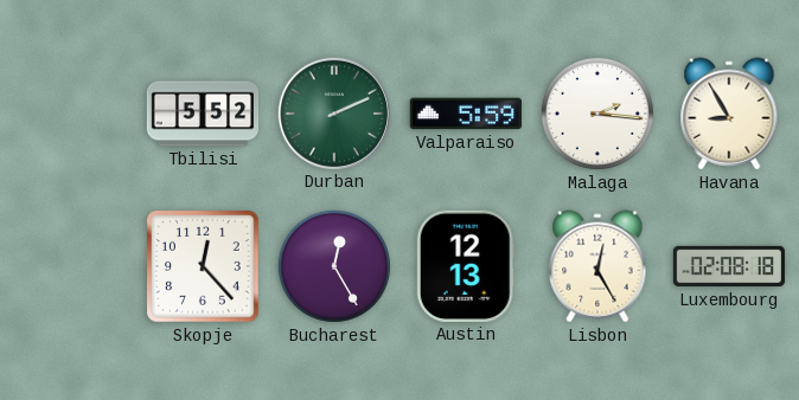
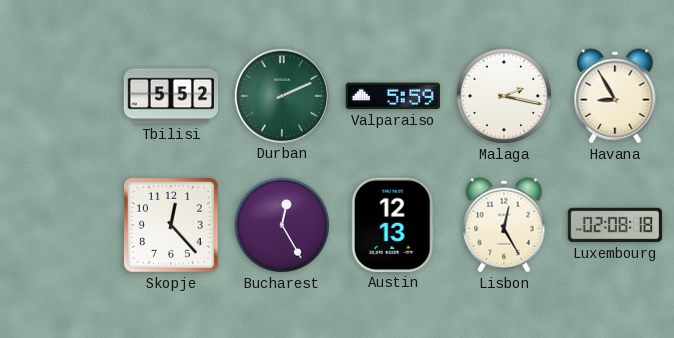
Malaga: 2:16 -> 2:17
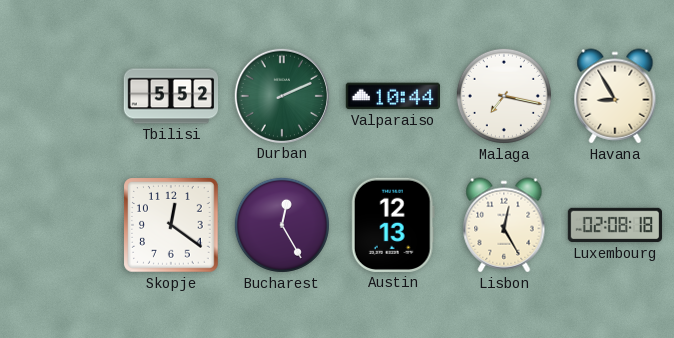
Valparaiso: 5:59 -> 10:44
Malaga: 2:17 -> 7:17
Skopje: 12:23 -> 12:21
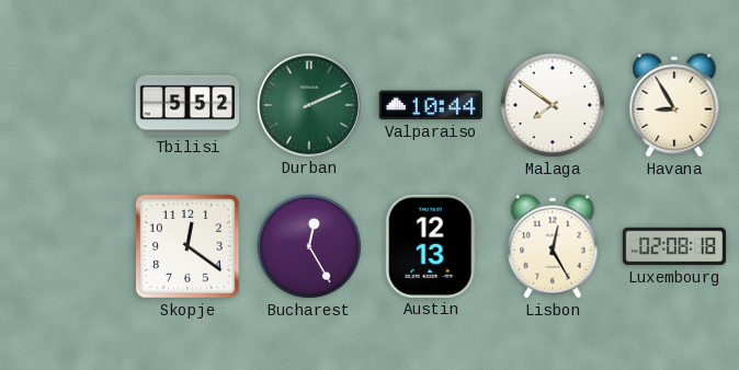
Malaga: 7:17 -> 7:51
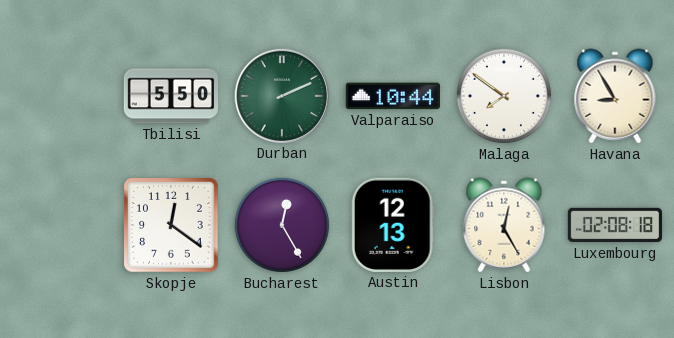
Tbilisi: 5:52 -> 5:50
